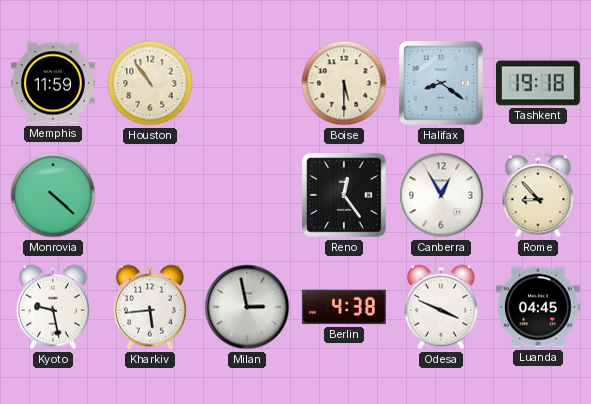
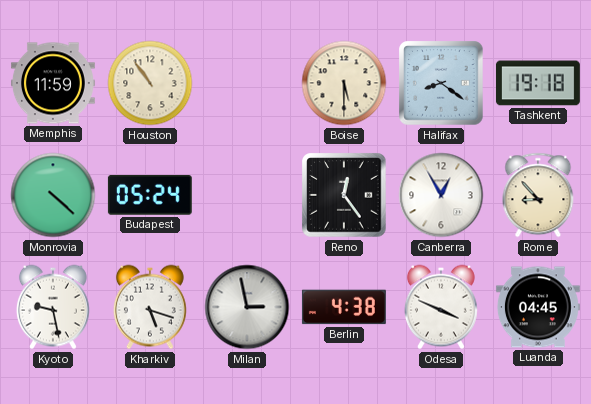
Budapest: none -> 05:24
Kharkiv: 5:44 -> 5:18
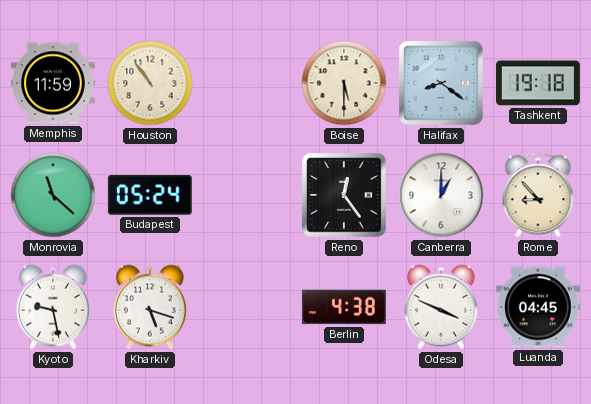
Monrovia: 4:22 -> 11:22
Canberra: 12:55 -> 1:00
Milan: 2:58 -> none
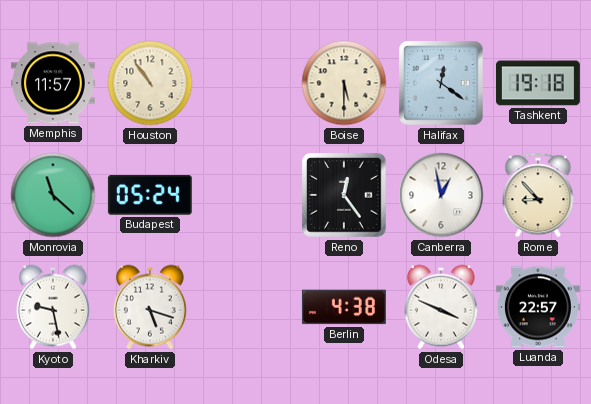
Memphis: 11:59 -> 11:57
Halifax: 8:21 -> 12:21
Canberra: 1:00 -> 12:58
Luanda: 04:45 -> 22:57
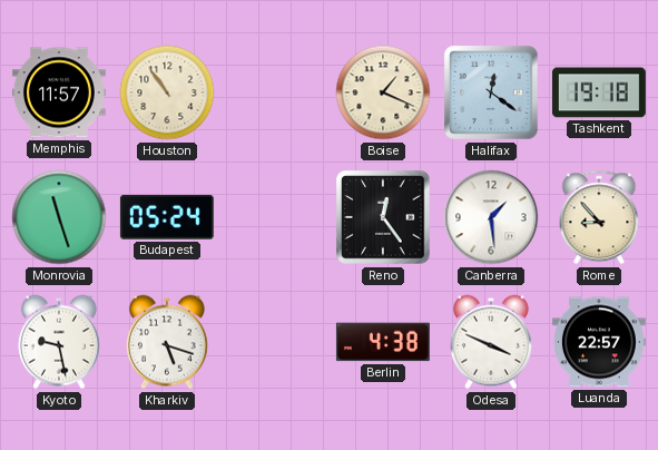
Boise: 5:30 -> 1:19
Monrovia: 11:22 -> 11:27
Canberra: 12:58 -> 1:29
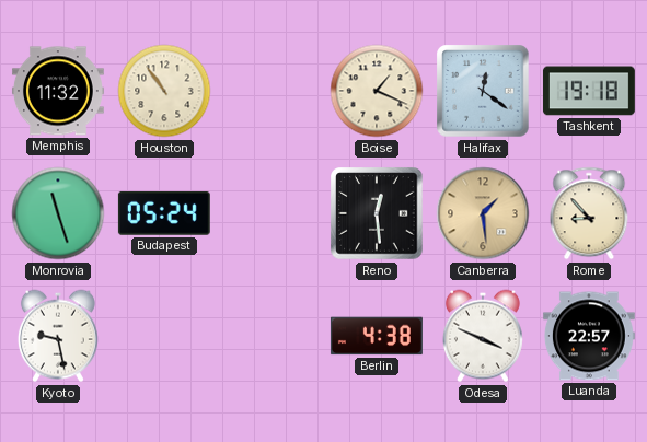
Memphis: 11:57 -> 11:32
Reno: 12:24 -> 12:29
Canberra dial: white -> champagne
Kharkiv: 5:18 -> none
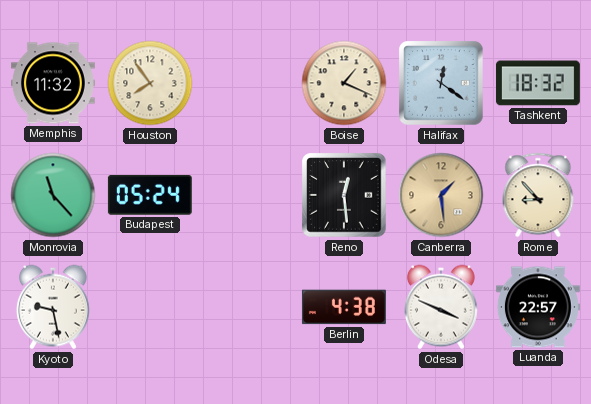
Houston: 10:54 -> 7:54
Tashkent: 19:18 -> 18:32
Monrovia: 11:27 -> 11:23
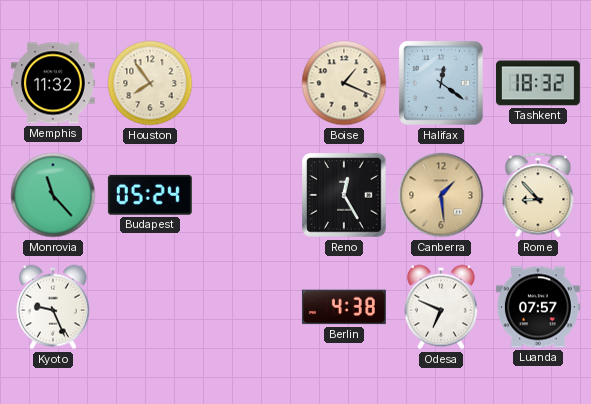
Reno: 12:29 -> 12:25
Kyoto: 9:28 -> 9:26
Odesa: 3:49 -> 6:49
Luanda: 22:57 -> 07:57
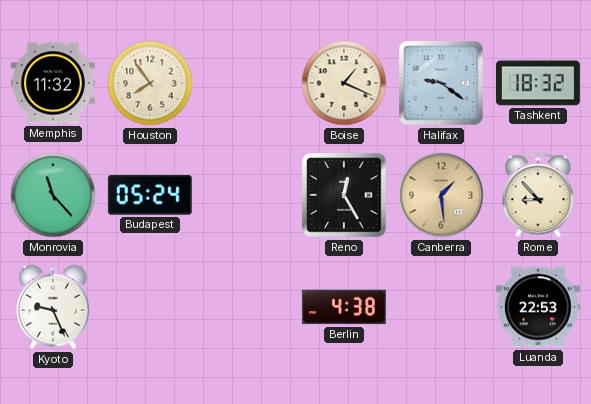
Halifax: 12:21 -> 9:21
Odesa: 6:49 -> none
Luanda: 07:57 -> 22:53
